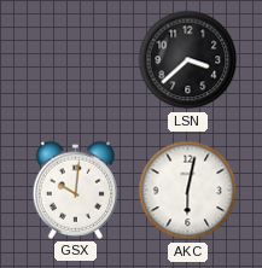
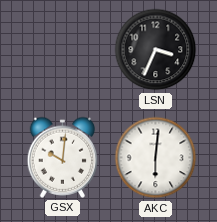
LSN: 3:38 -> 3:34
AKC: 6:02 -> 6:01
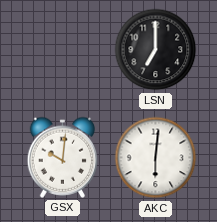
LSN: 3:34 -> 7:00
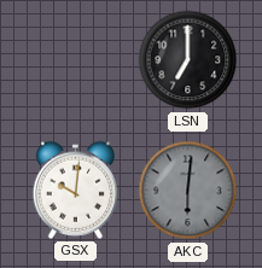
AKC dial: white -> grey
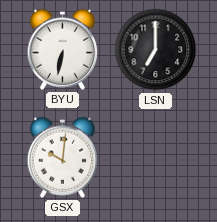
BYU: none -> 6:32
AKC: 6:01 -> none
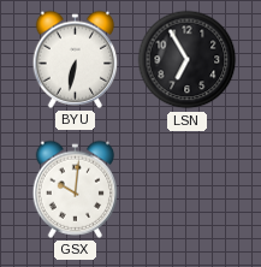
LSN: 7:00 -> 6:55
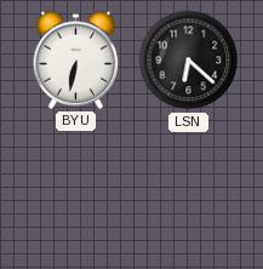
LSN: 6:55 -> 6:22
GSX: 10:01 -> none
